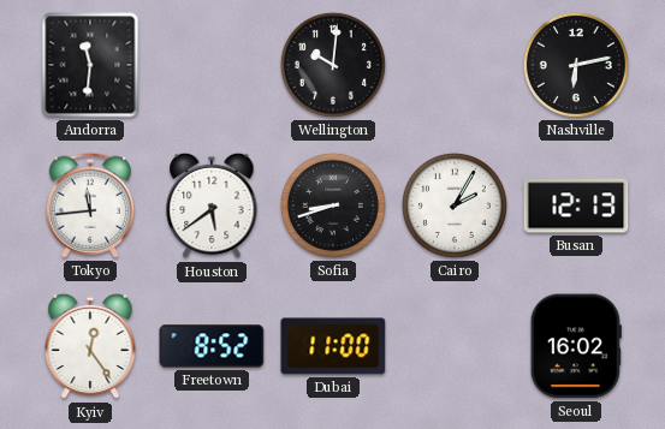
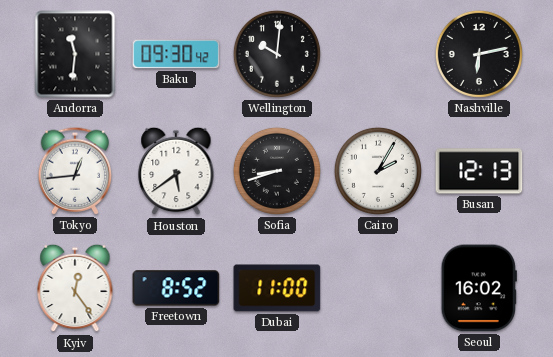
Baku: none -> 09:30
Tokyo: 11:44 -> 12:44
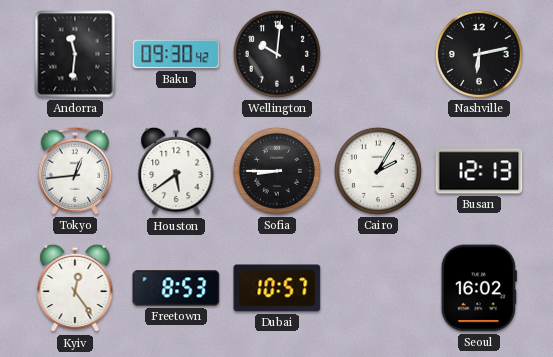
Sofia: 8:42 -> 8:45
Freetown: 8:52 -> 8:53
Dubai: 11:00 -> 10:57
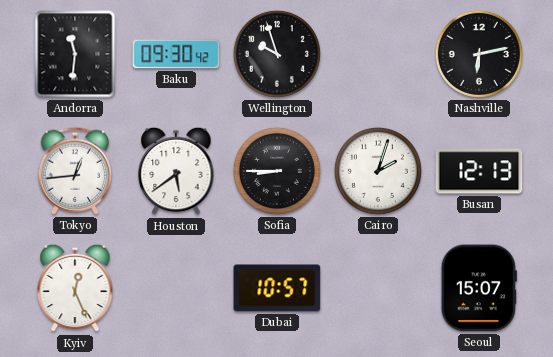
Wellington: 10:01 -> 9:57
Cairo: 2:05 -> 2:03
Kyiv: 12:24 -> 12:26
Freetown: 8:53 -> none
Seoul: 16:02 -> 15:07
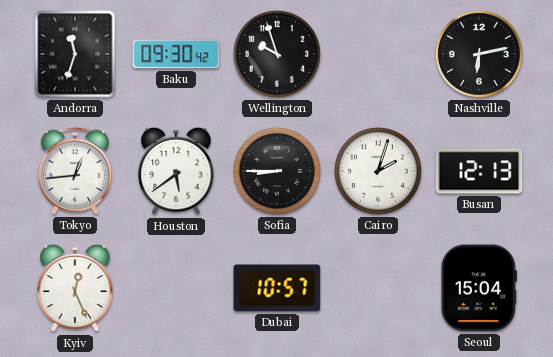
Andorra: 11:31 -> 11:33
Seoul: 15:07 -> 15:04
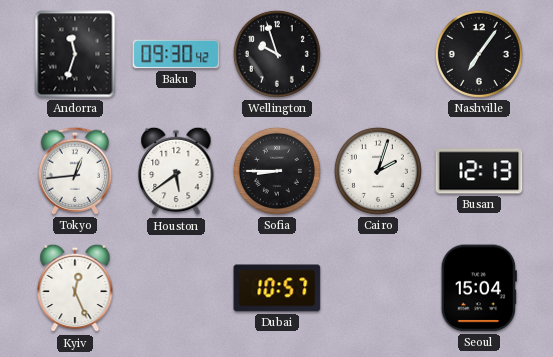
Nashville: 6:13 -> 7:06
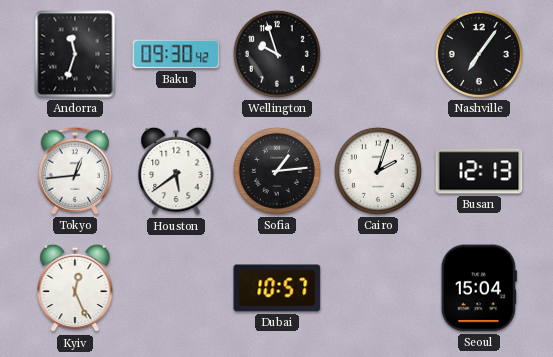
Sofia: 8:45 -> 1:14
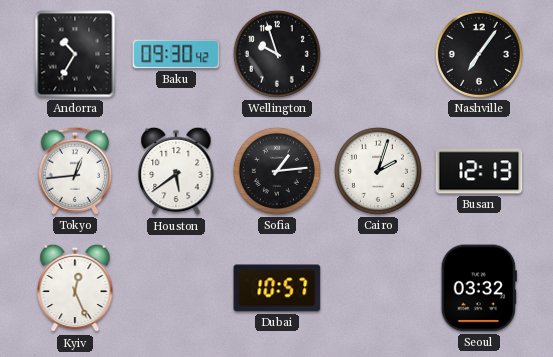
Andorra: 11:33 -> 10:35
Seoul: 15:04 -> 03:32
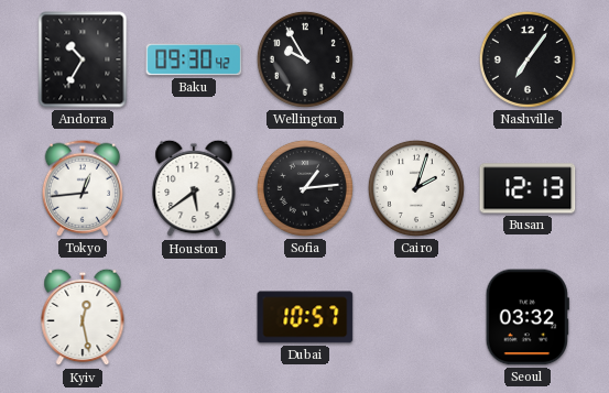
Wellington: 9:57 -> 9:55
Kyiv: 12:26 -> 12:28
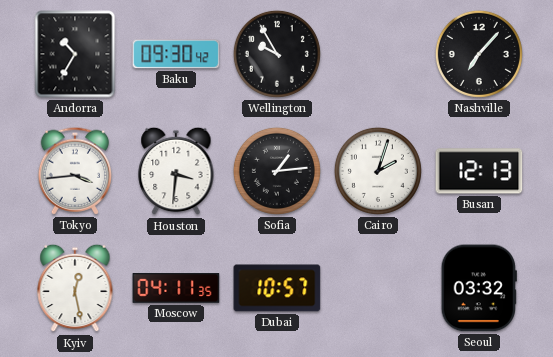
Nashville: 7:06 -> 7:07
Tokyo: 12:44 -> 3:44
Houston: 5:39 -> 3:31
Moscow: none -> 04:11
